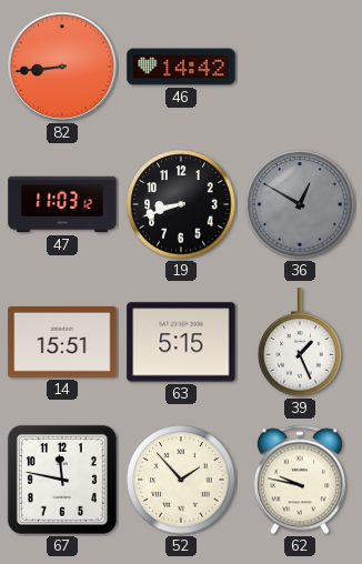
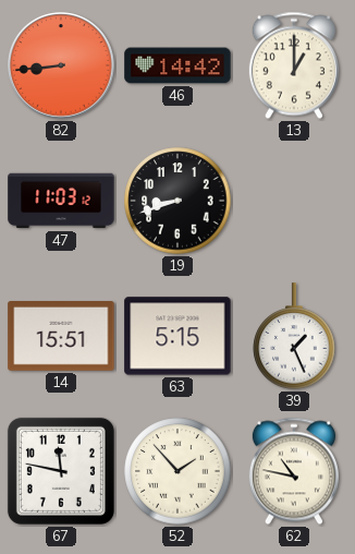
13: none -> 1:00
36: 12:50 -> none
62: 9:47 -> 10:47
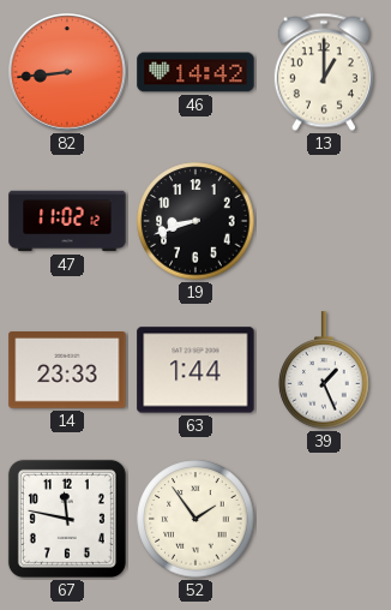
47: 11:03 -> 11:02
14: 15:51 -> 23:33
63: 5:15 -> 1:44
52: 1:53 -> 1:54
62: 10:47 -> none
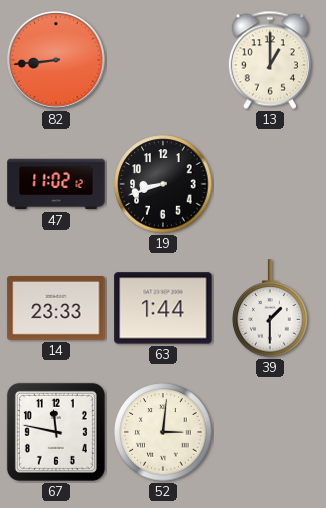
46: 14:42 -> none
39: 1:26 -> 1:30
52: 1:54 -> 3:01
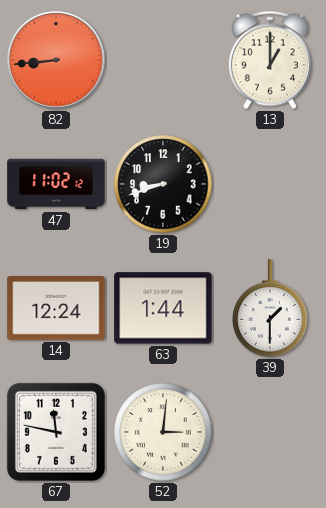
14: 23:33 -> 12:24
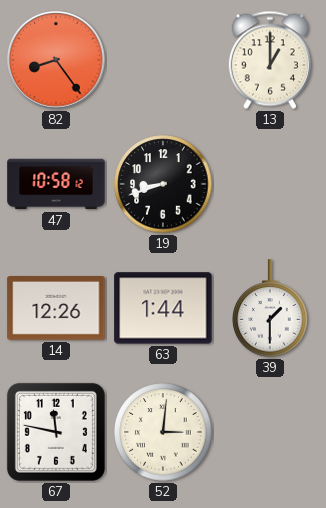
82: 8:44 -> 8:24
47: 11:02 -> 10:58
14: 12:24 -> 12:26
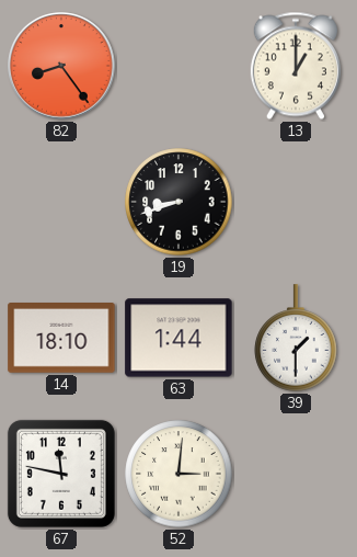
47: 10:58 -> none
14: 12:26 -> 18:10
